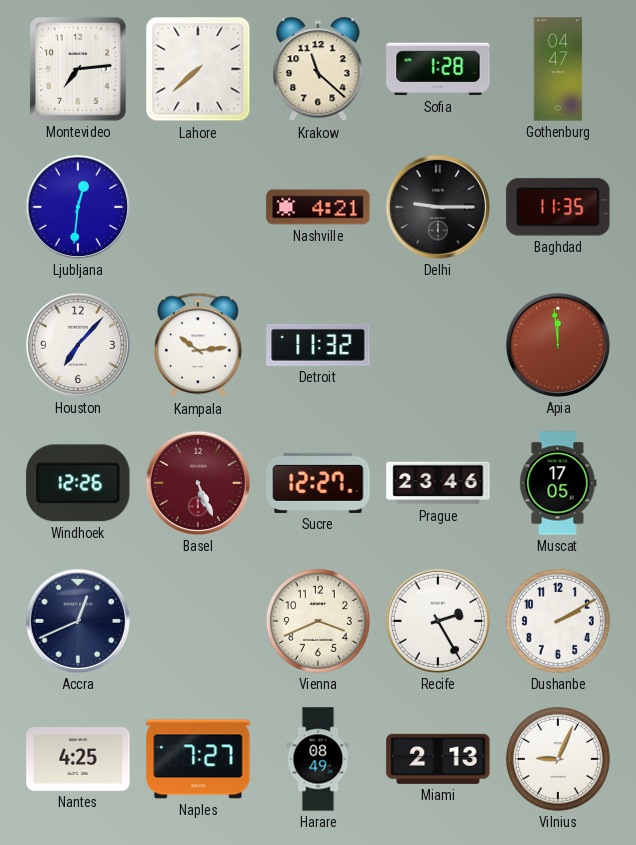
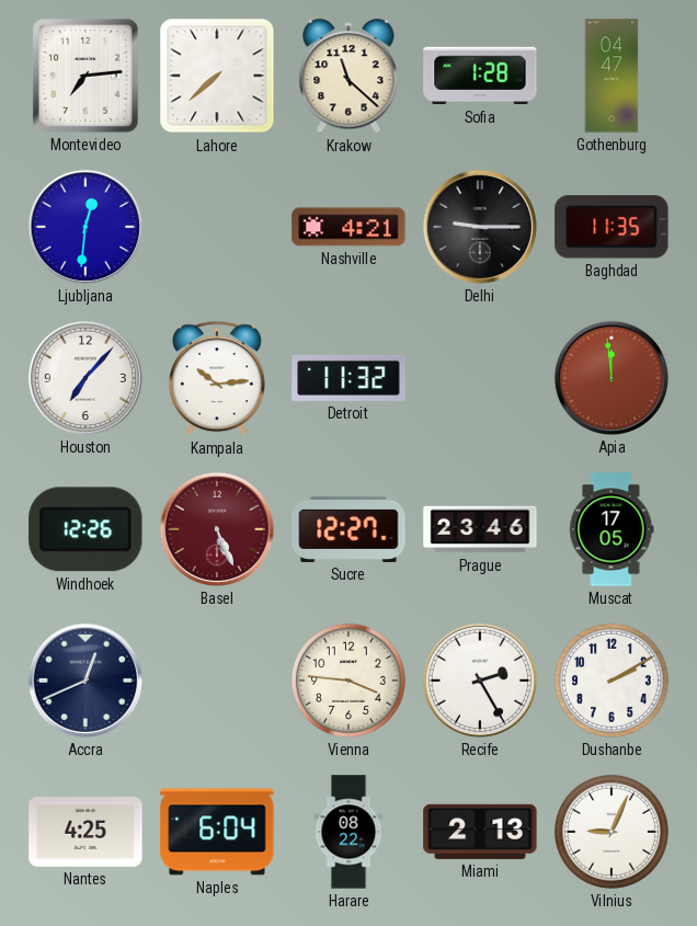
Vienna: 3:41 -> 3:46
Naples: 7:27 -> 6:04
Harare: 08:49 -> 08:22
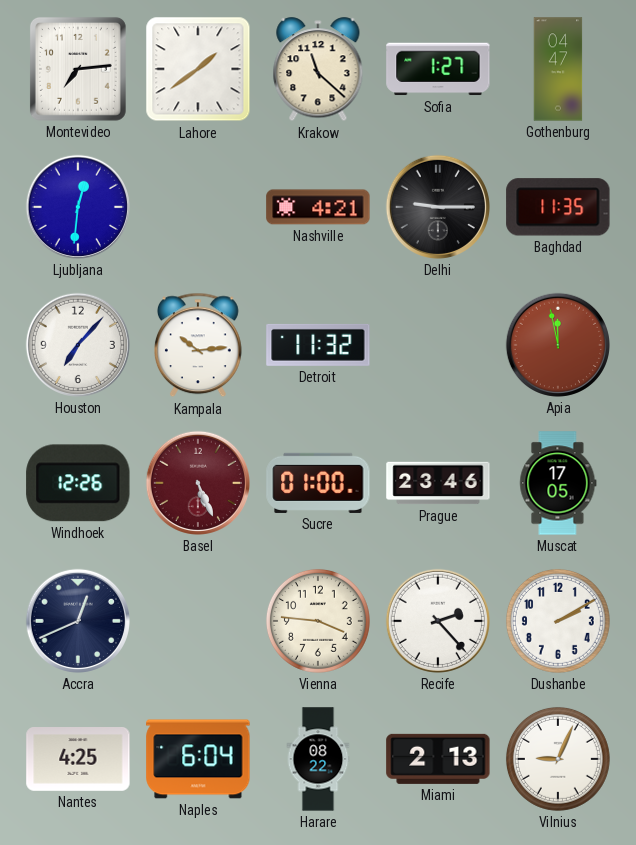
Lahore: 7:38 -> 1:39
Sofia: 1:28 -> 1:27
Apia: 11:59 -> 11:58
Sucre: 12:27 -> 01:00
Recife: 2:25 -> 2:23
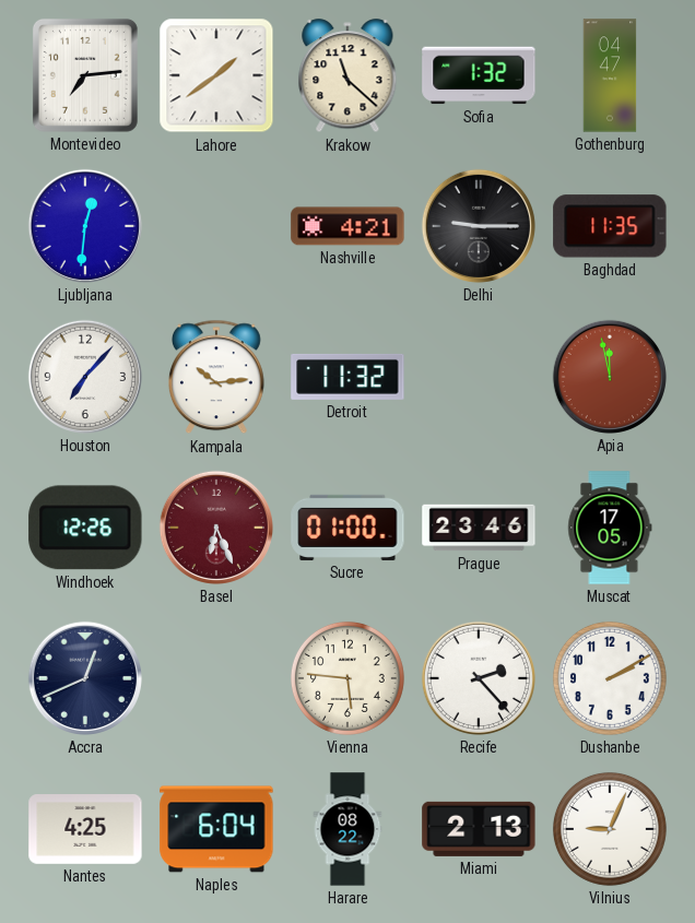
Sofia: 1:27 -> 1:32
Basel: 5:26 -> 6:26
Vienna: 3:46 -> 5:46
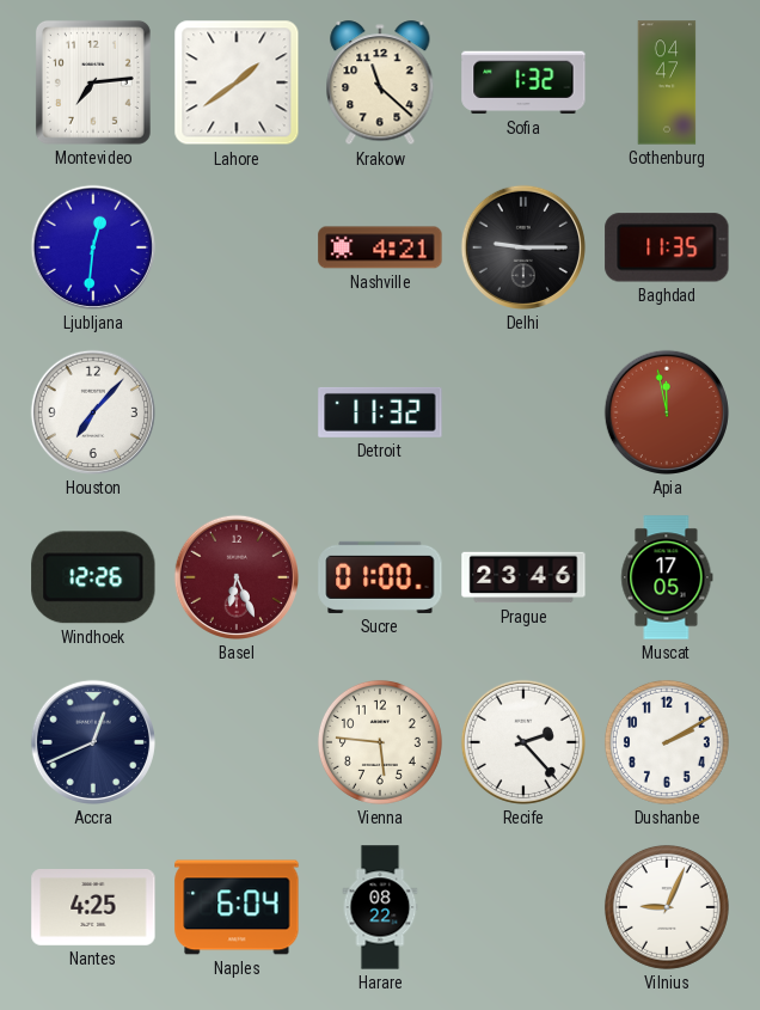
Kampala: 10:14 -> none
Miami: 2:13 -> none
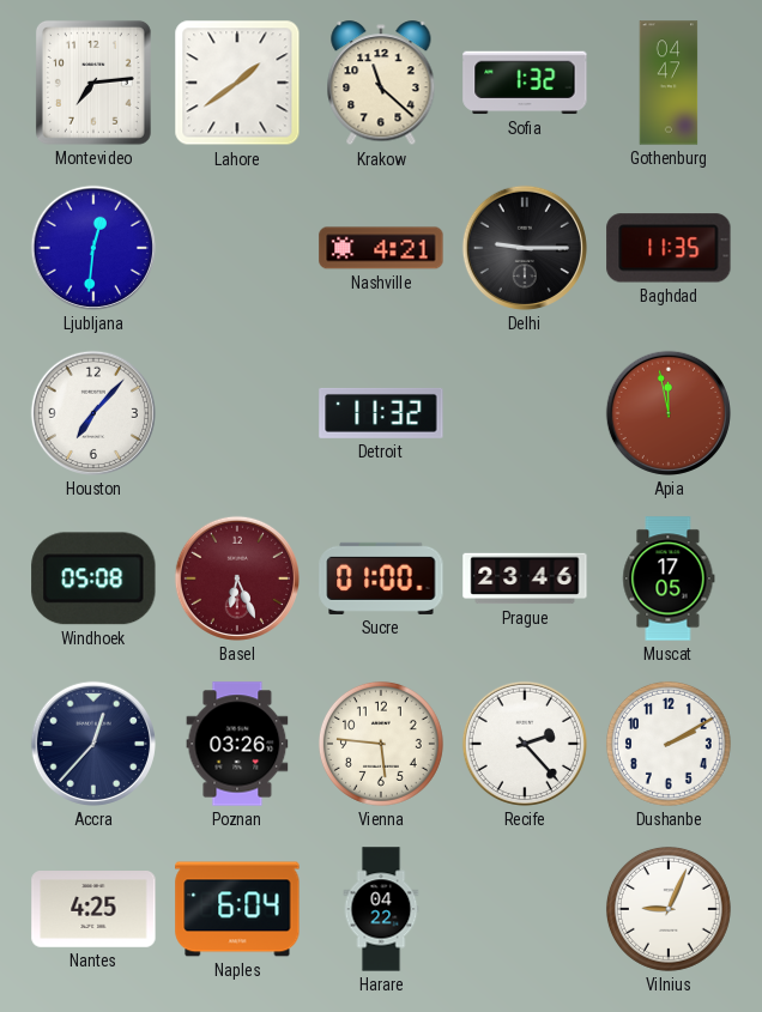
Windhoek: 12:26 -> 05:08
Accra: 12:41 -> 12:37
Poznan: none -> 03:26
Harare: 08:22 -> 04:22
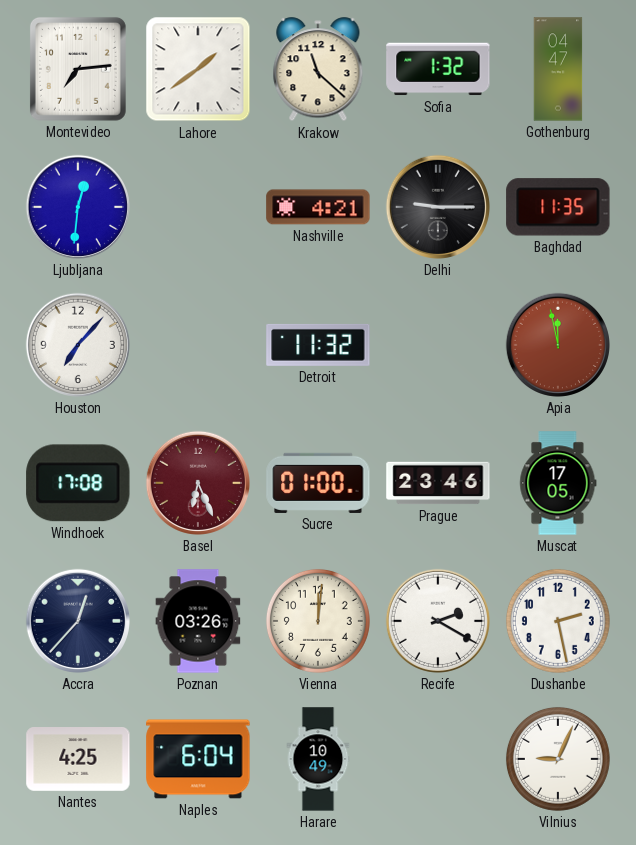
Windhoek: 05:08 -> 17:08
Vienna: 5:46 -> 12:01
Recife: 2:23 -> 2:20
Dushanbe: 2:10 -> 2:28
Harare: 04:22 -> 10:49
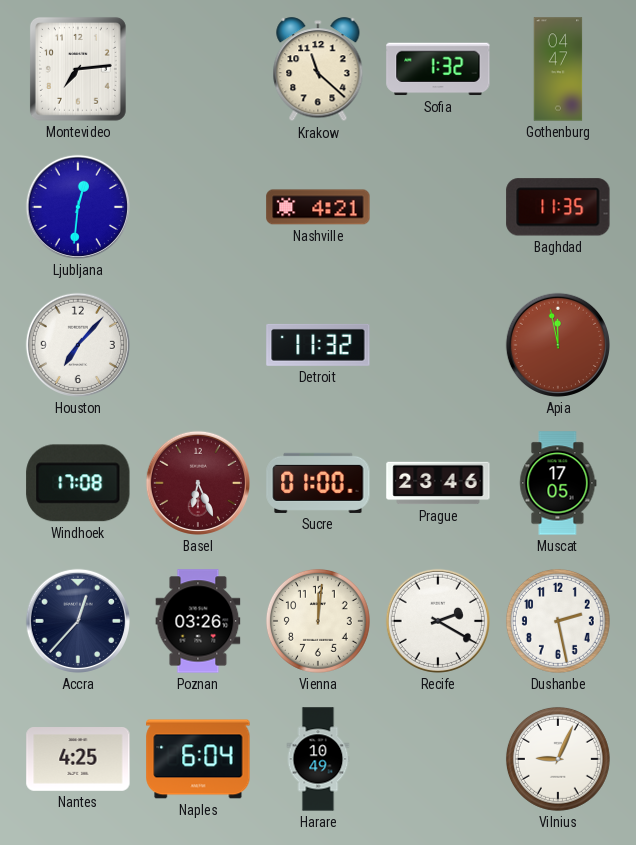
Lahore: 1:39 -> none
Delhi: 9:15 -> none
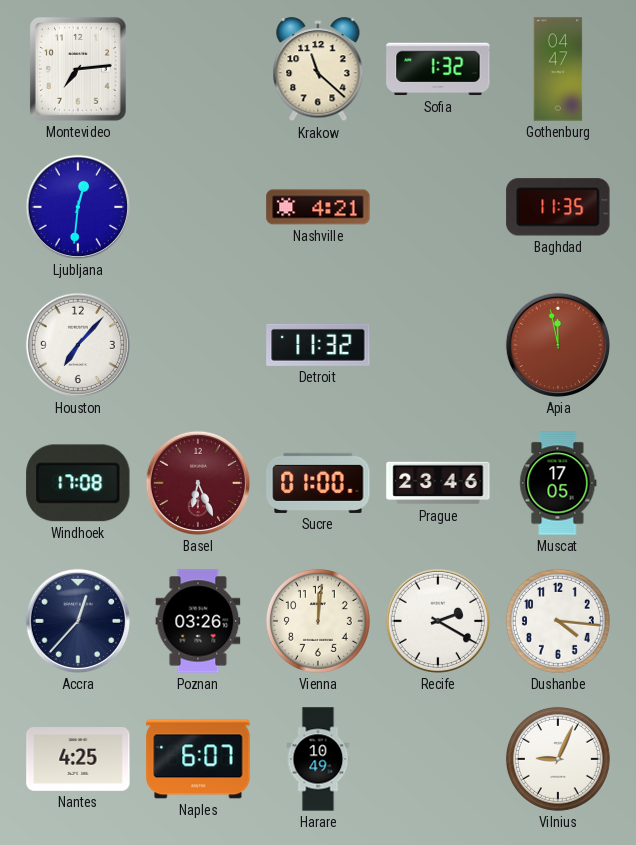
Dushanbe: 2:28 -> 4:16
Naples: 6:04 -> 6:07
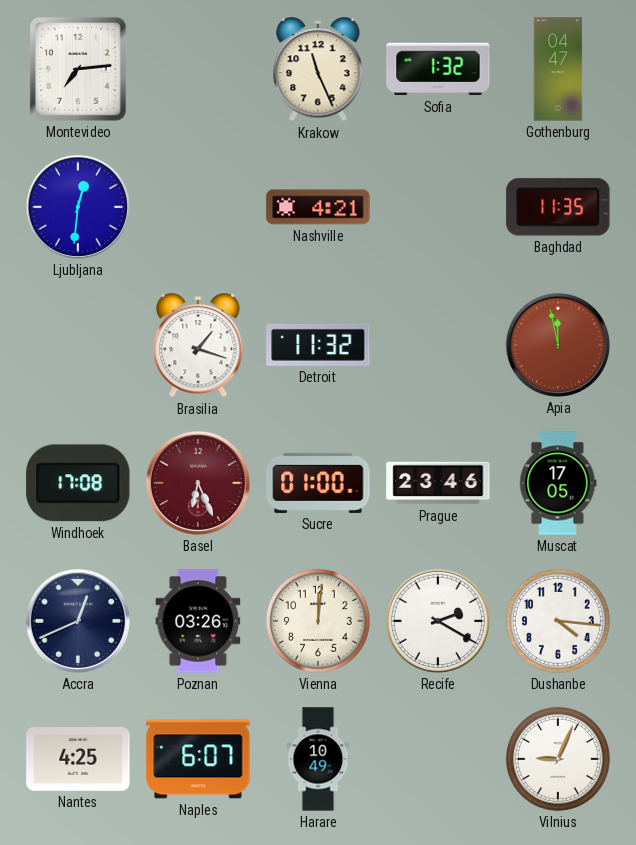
Krakow: 11:22 -> 11:26
Houston: 7:07 -> none
Brasilia: none -> 1:18
Accra: 12:37 -> 12:41
